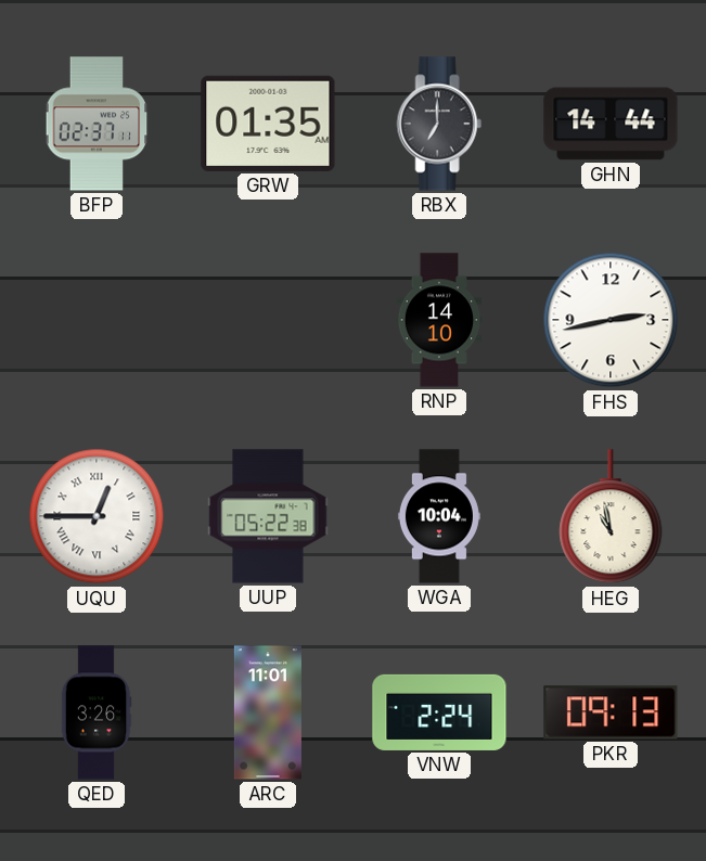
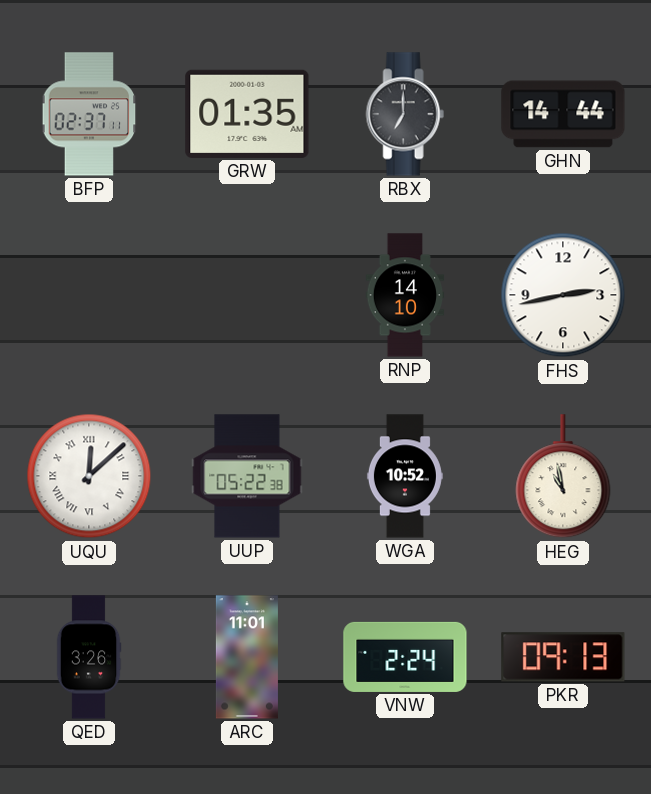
UQU: 12:45 -> 12:08
WGA: 10:04 -> 10:52
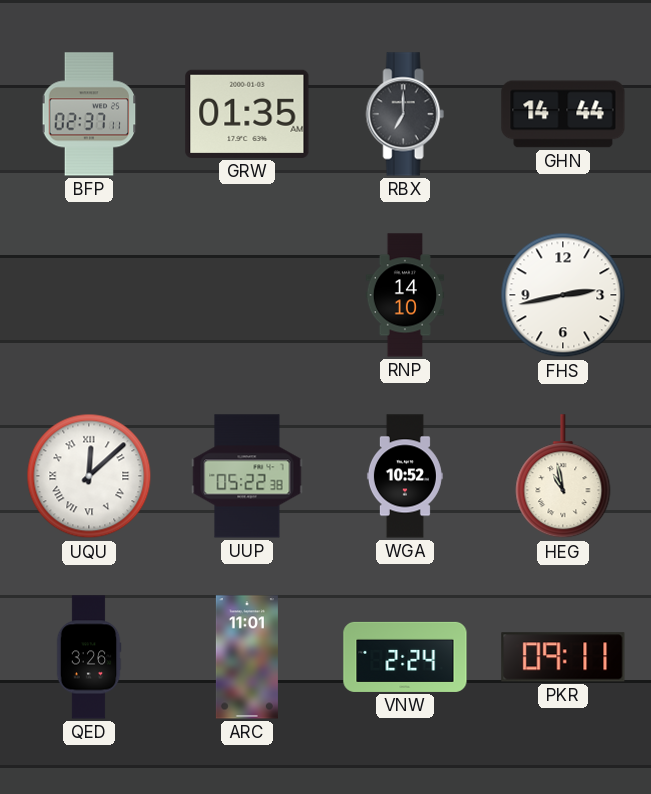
PKR: 09:13 -> 09:11
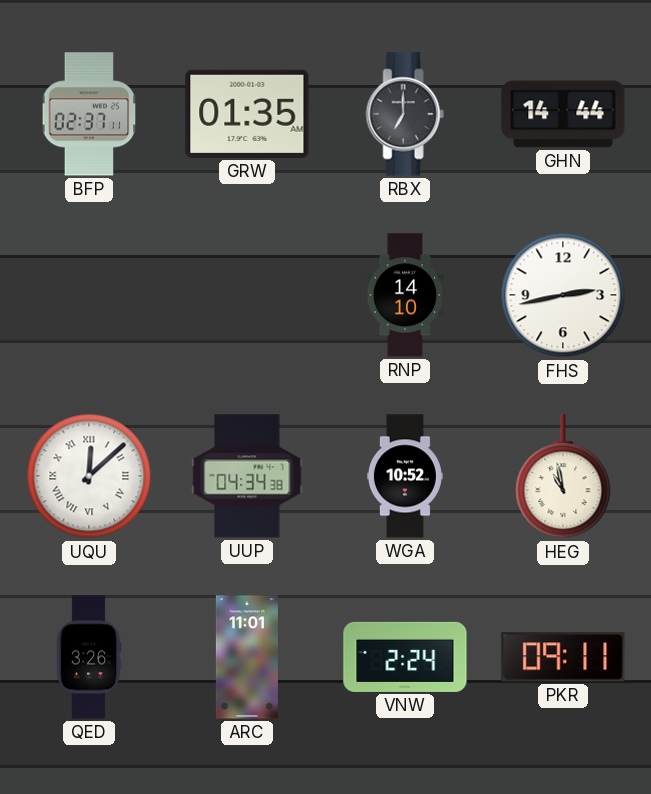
UUP: 05:22 -> 04:34
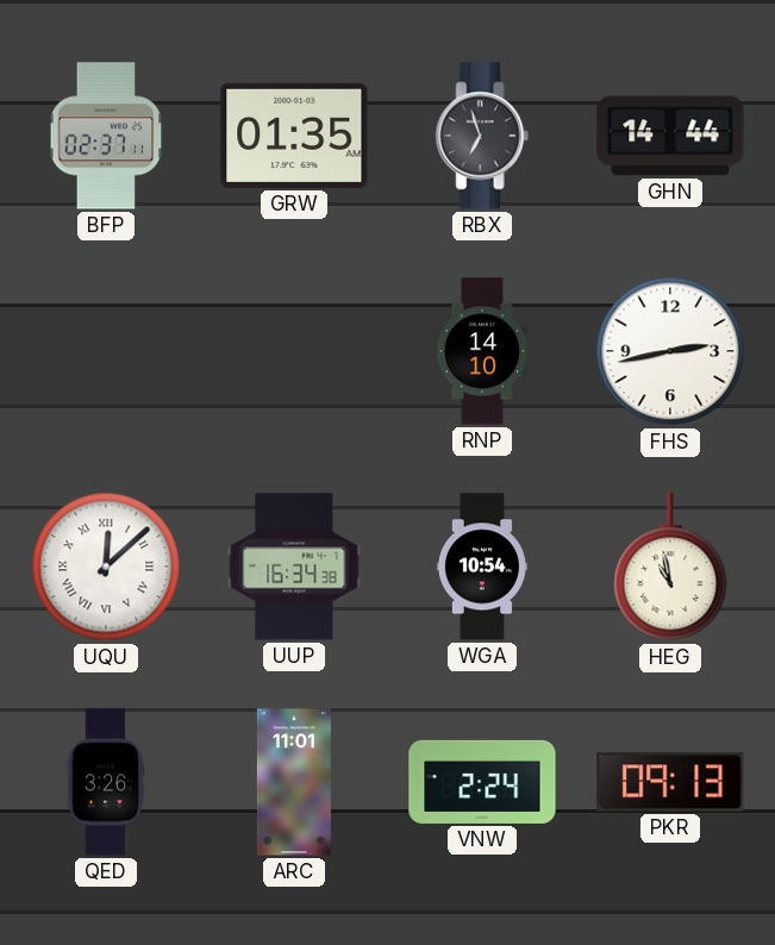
RBX: 7:00 -> 6:57
UUP: 04:34 -> 16:34
WGA: 10:52 -> 10:54
PKR: 09:11 -> 09:13
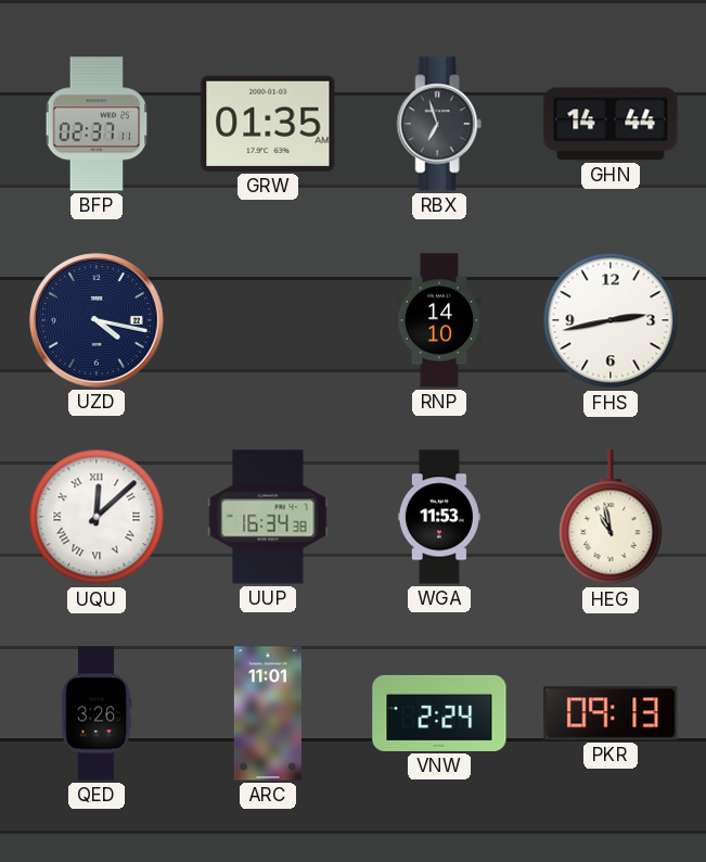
UZD: none -> 4:17
WGA: 10:54 -> 11:53
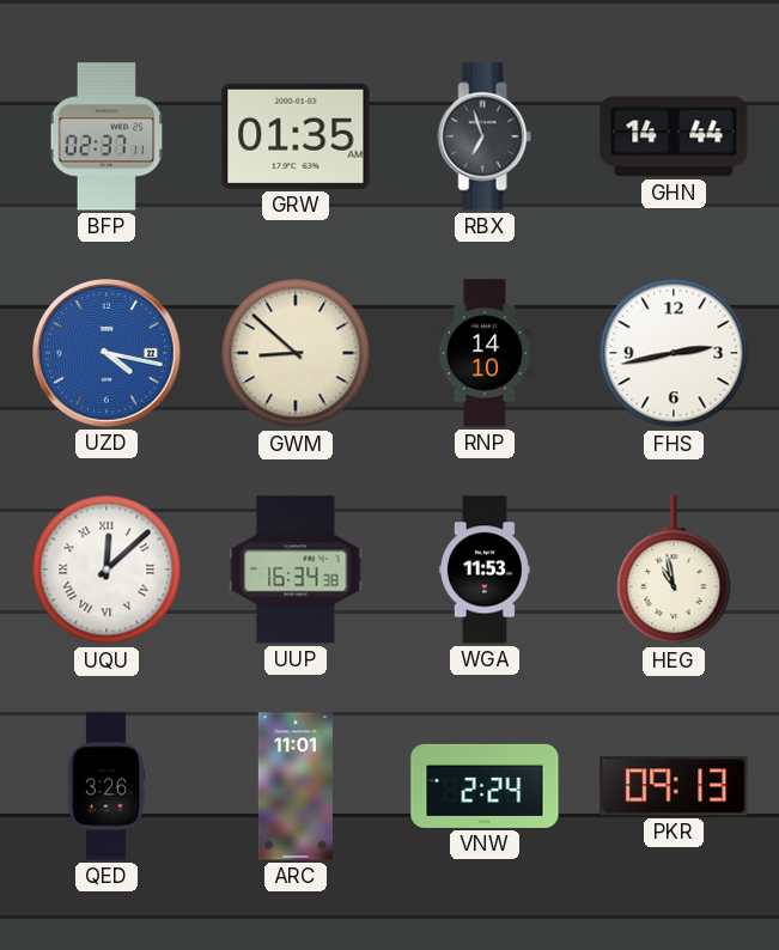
UZD dial: navy -> blue
GWM: none -> 8:52
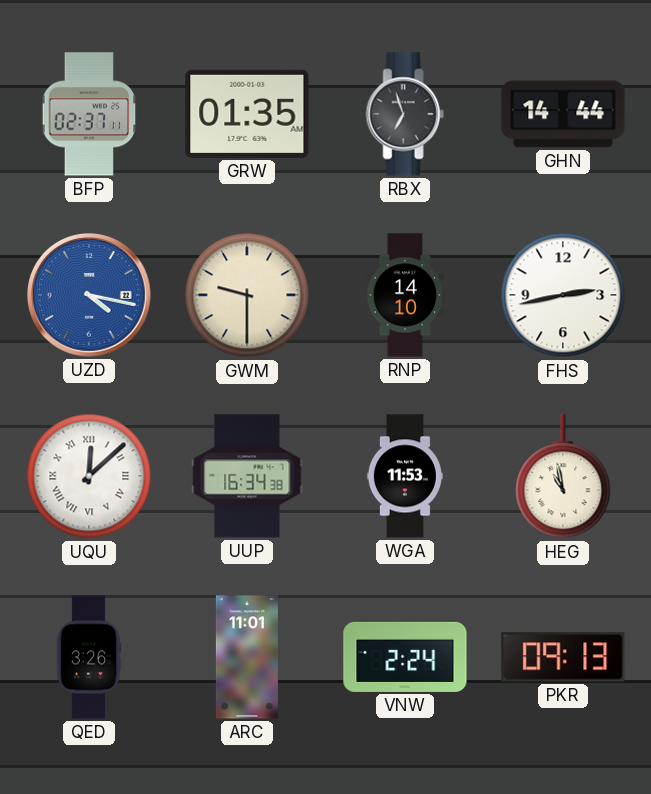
GWM: 8:52 -> 9:30
